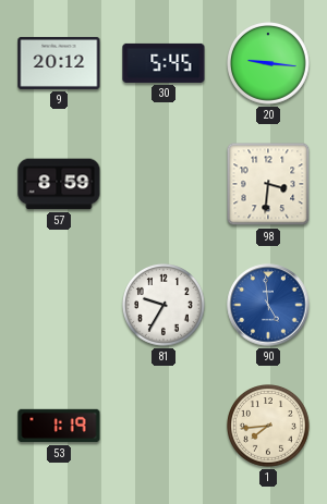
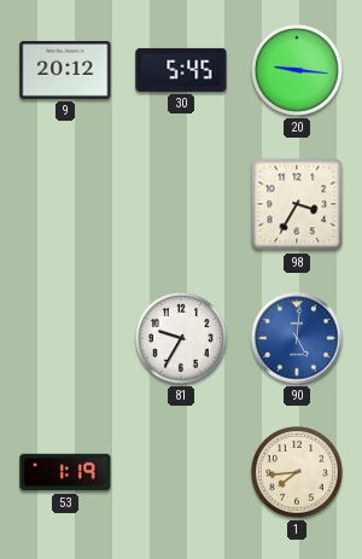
57: 8:59 -> none
98: 3:31 -> 3:35
90: 4:59 -> 5:01
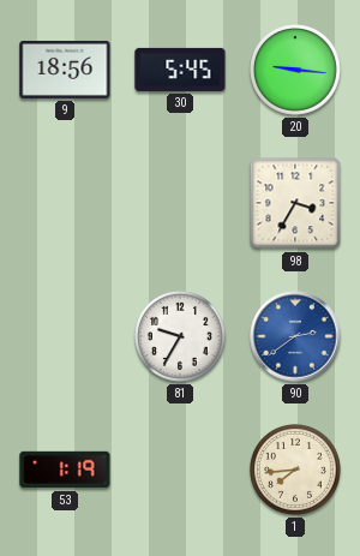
9: 20:12 -> 18:56
90: 5:01 -> 2:39
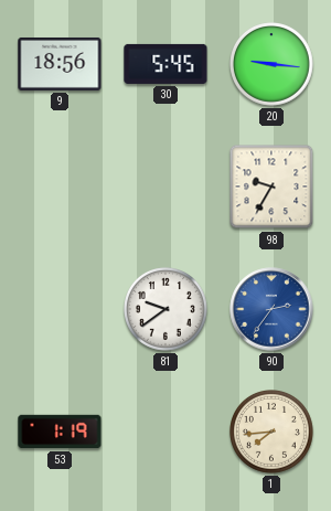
98: 3:35 -> 9:35
81: 9:35 -> 9:39
90: 2:39 -> 2:36
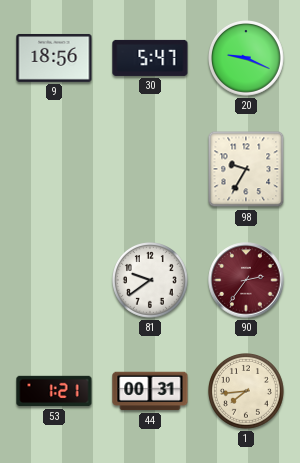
30: 5:45 -> 5:47
20: 9:16 -> 9:19
90 dial: blue -> burgundy
53: 1:19 -> 1:21
44: none -> 00:31
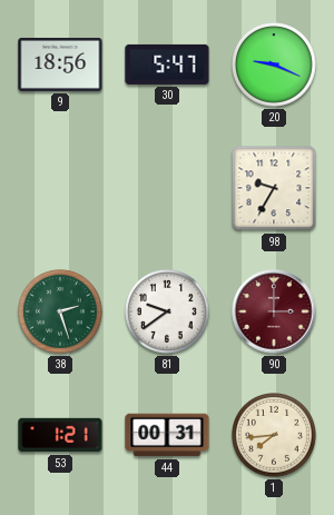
38: none -> 2:27
90: 2:36 -> 3:00
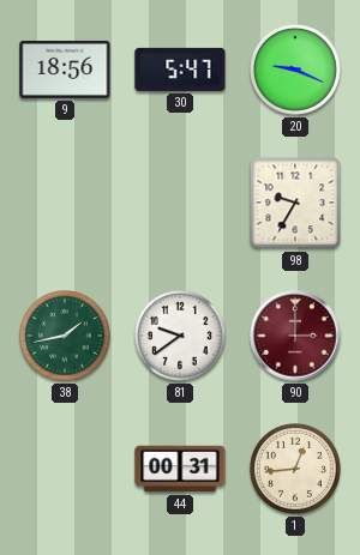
38: 2:27 -> 1:43
53: 1:21 -> none
1: 7:44 -> 12:44
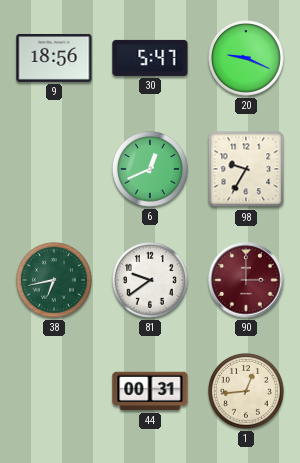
6: none -> 12:41
38: 1:43 -> 6:43
